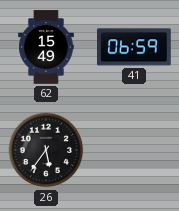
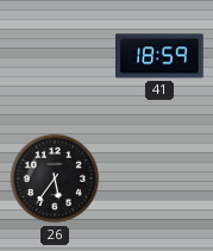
62: 15:49 -> none
41: 06:59 -> 18:59
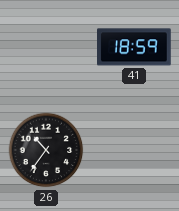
26: 5:36 -> 10:36
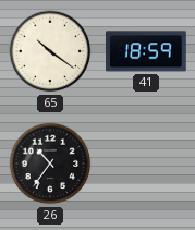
65: none -> 10:21
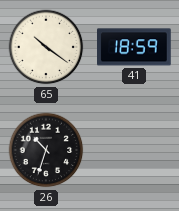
26: 10:36 -> 10:33
